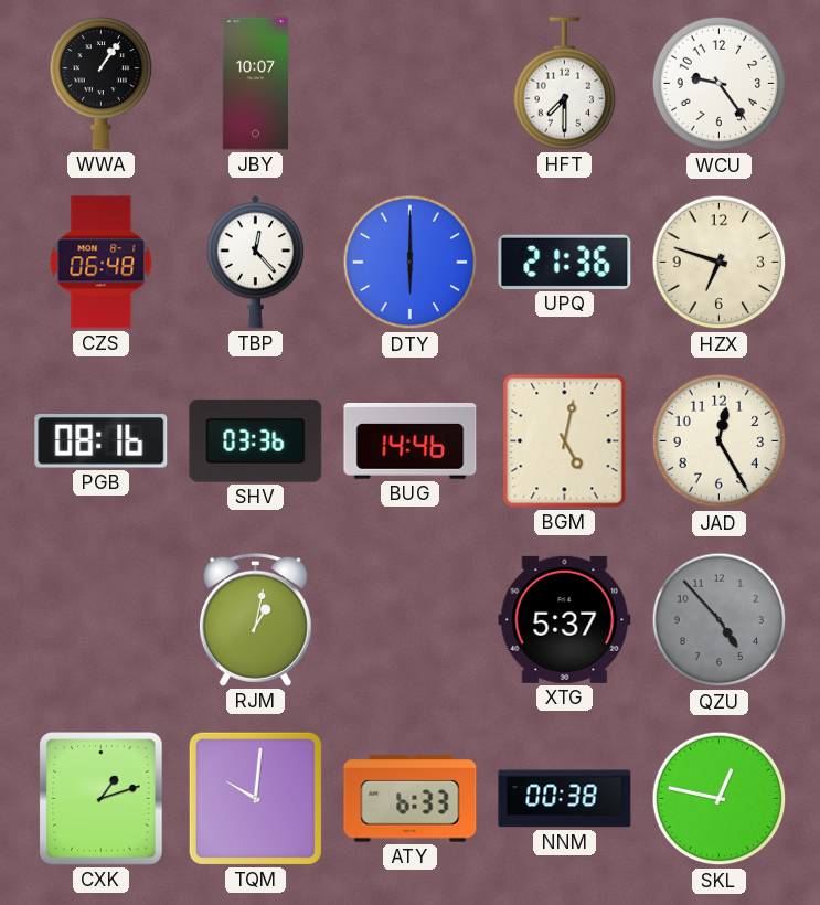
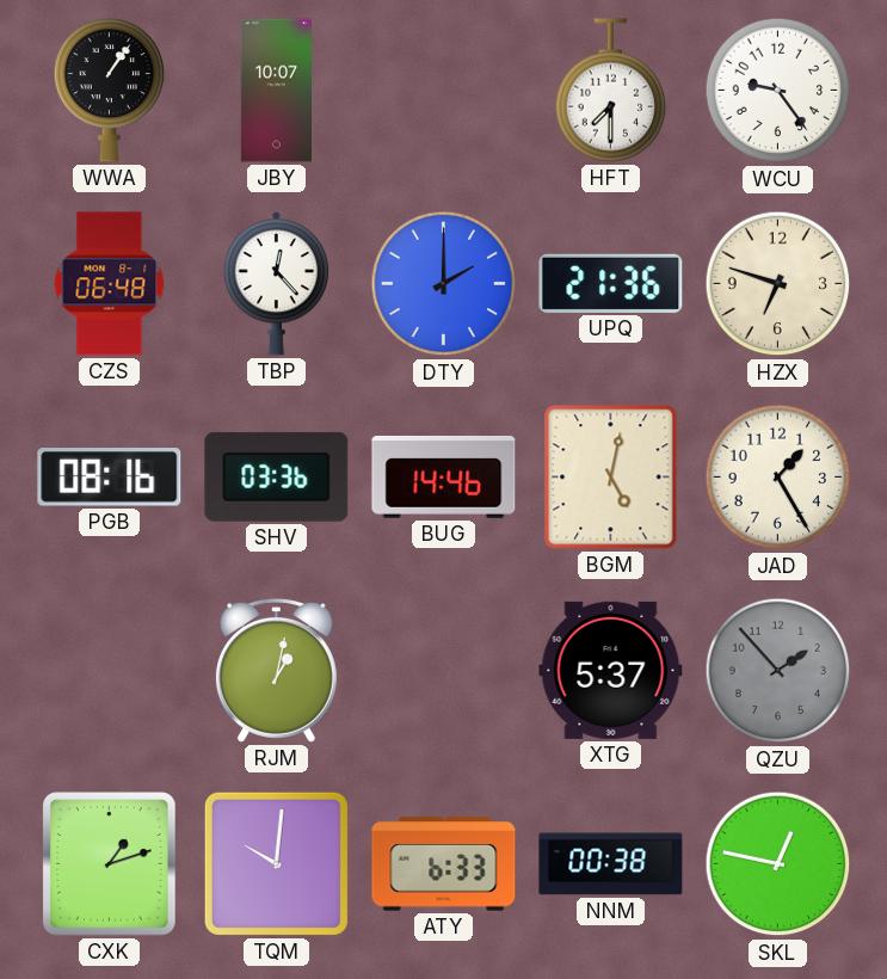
DTY: 6:00 -> 2:00
JAD: 12:25 -> 1:25
QZU: 4:53 -> 1:53
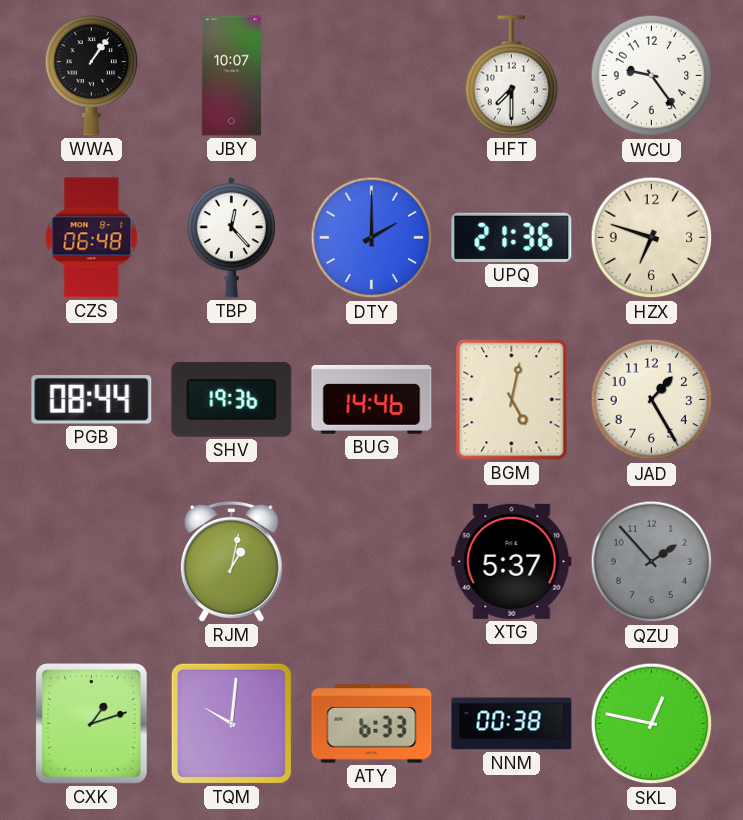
PGB: 08:16 -> 08:44
SHV: 03:36 -> 19:36
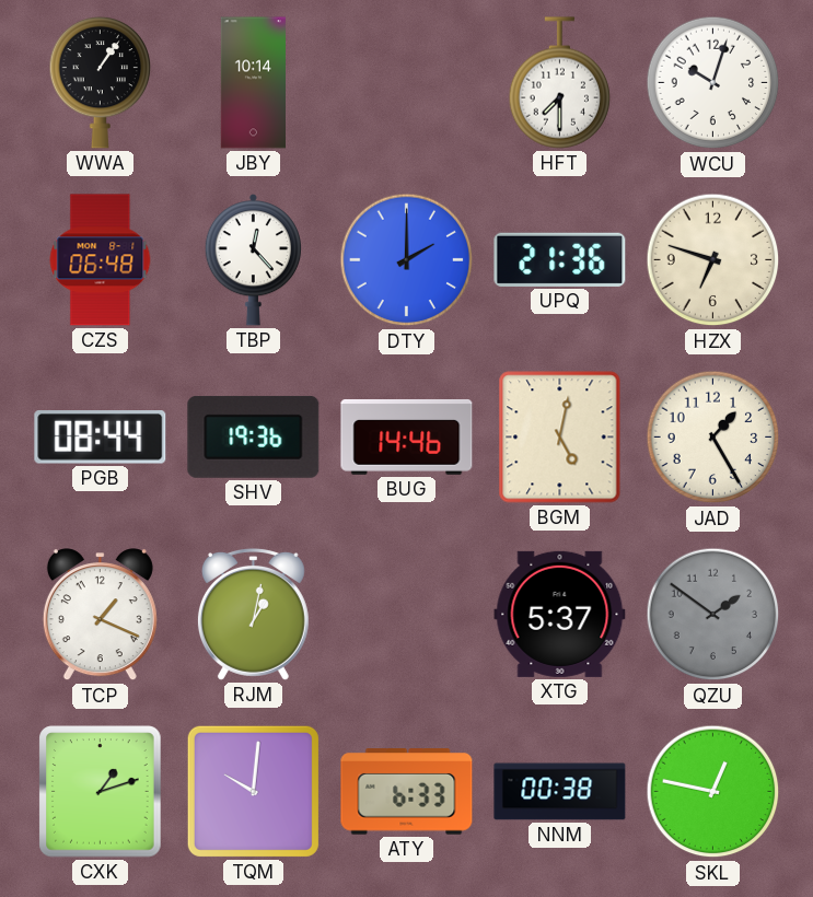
JBY: 10:07 -> 10:14
WCU: 9:24 -> 10:03
TCP: none -> 1:19
QZU: 1:53 -> 1:51
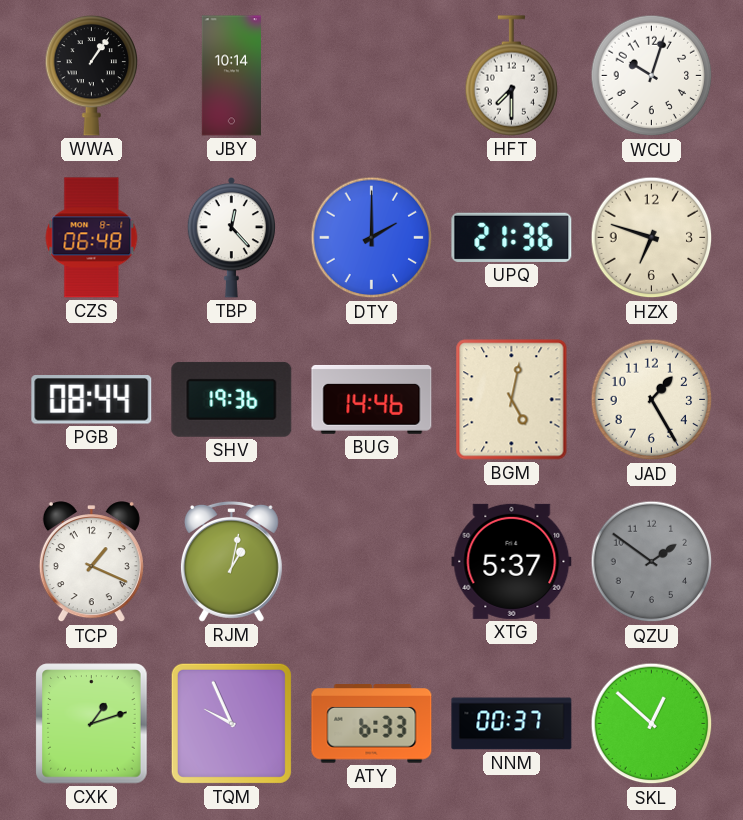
TQM: 10:01 -> 9:56
NNM: 00:38 -> 00:37
SKL: 12:47 -> 12:52
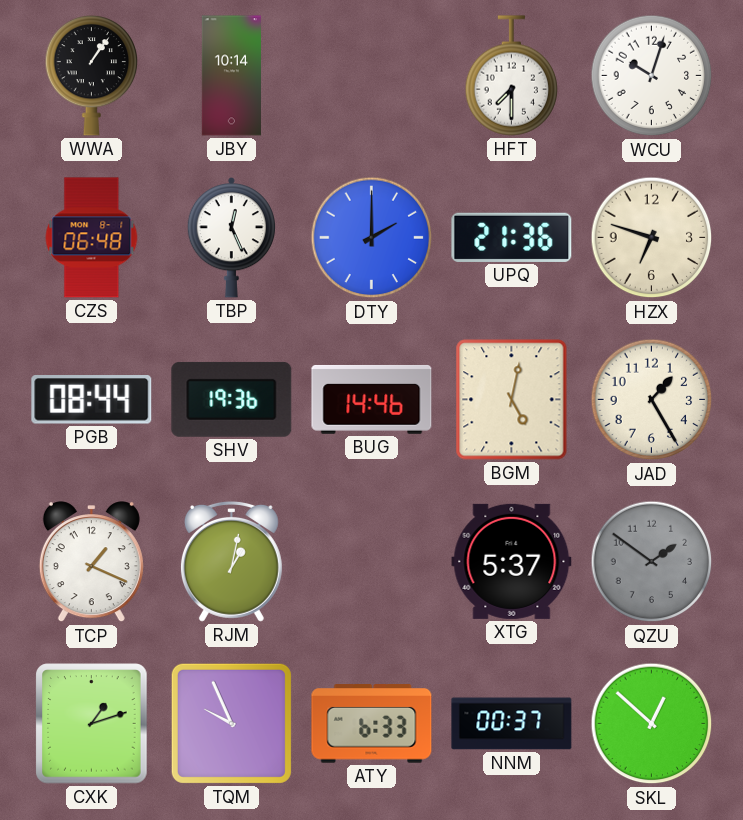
TBP: 12:23 -> 12:26
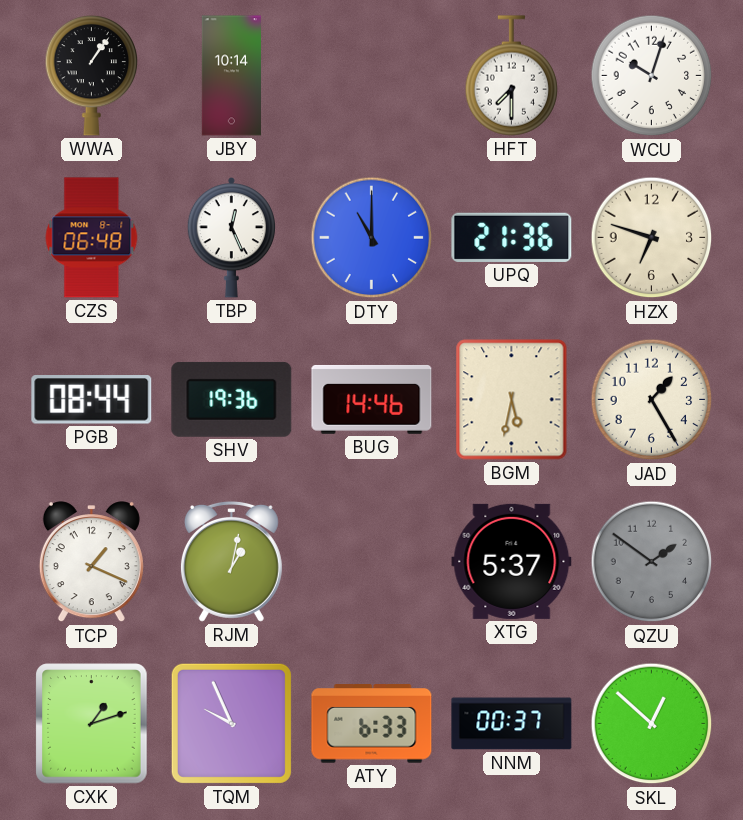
DTY: 2:00 -> 11:00
BGM: 5:02 -> 5:32
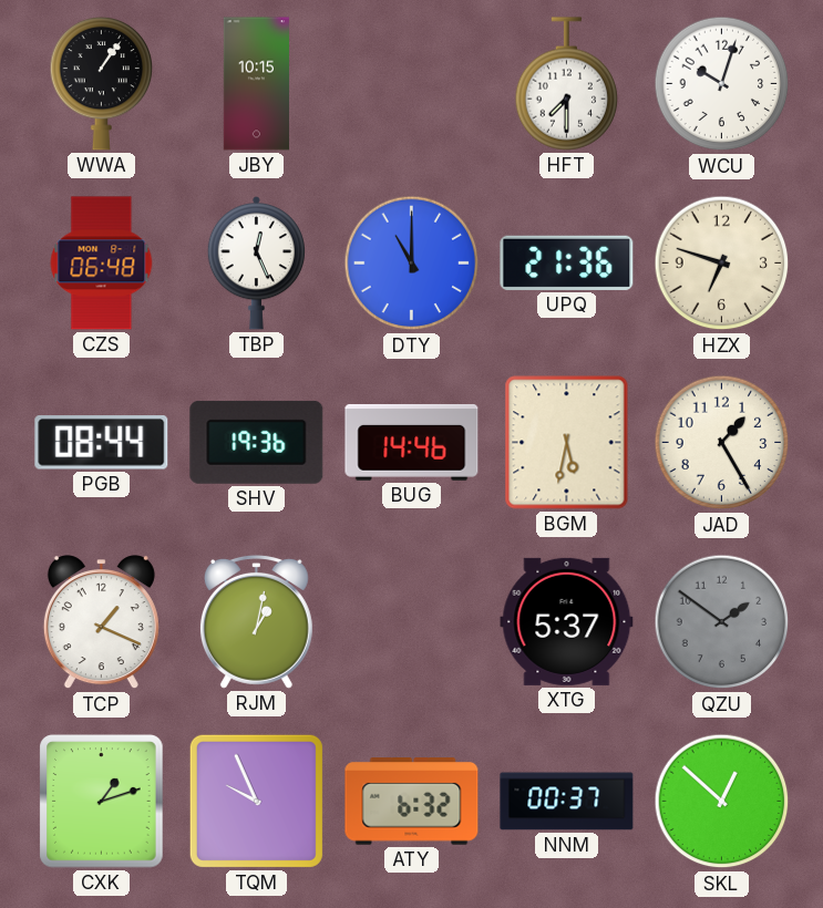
JBY: 10:14 -> 10:15
ATY: 6:33 -> 6:32
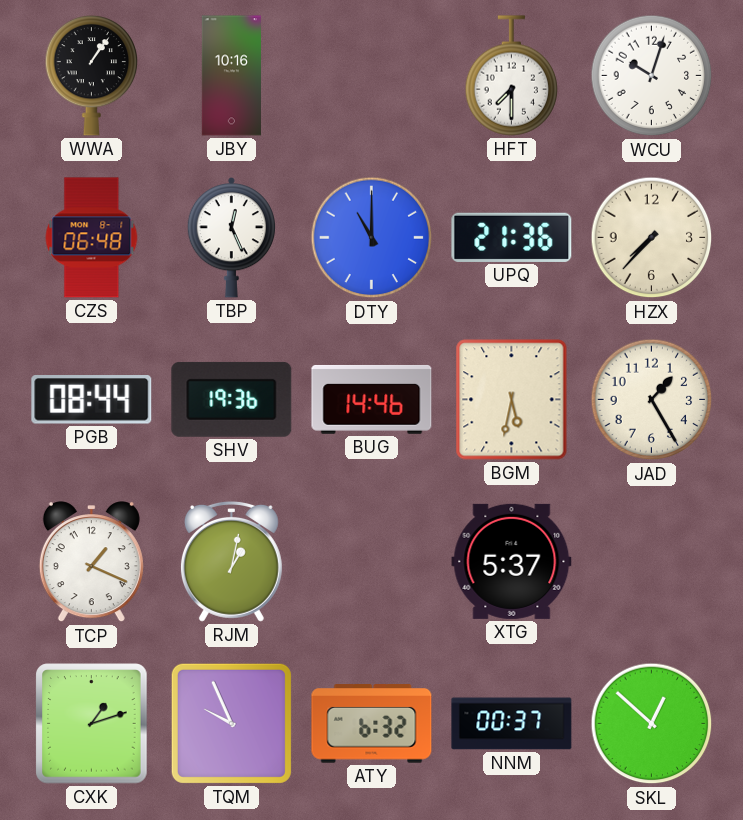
JBY: 10:15 -> 10:16
HZX: 6:48 -> 7:37
QZU: 1:51 -> none
